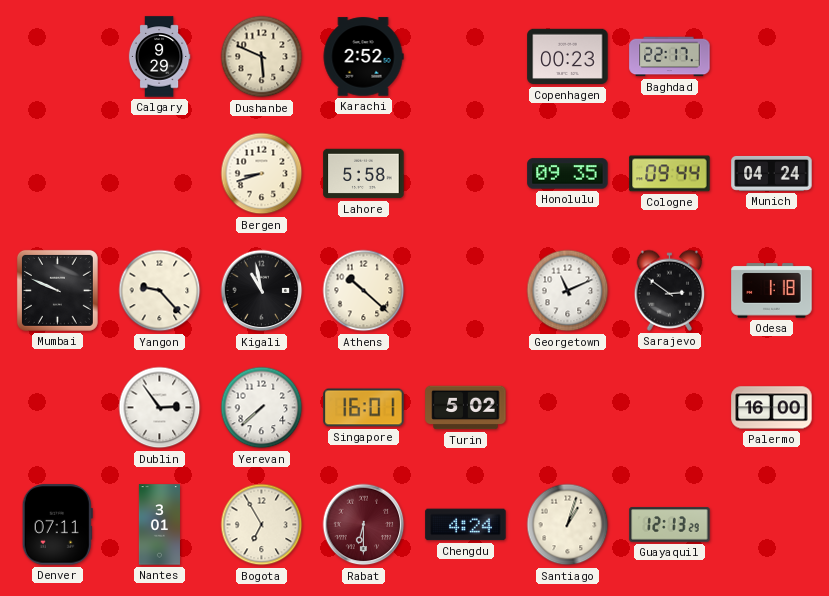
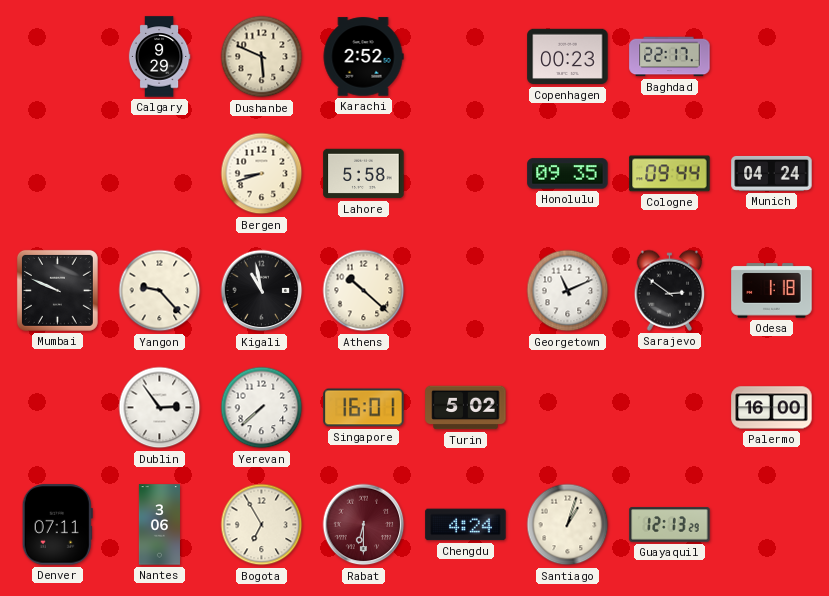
Nantes: 3:01 -> 3:06
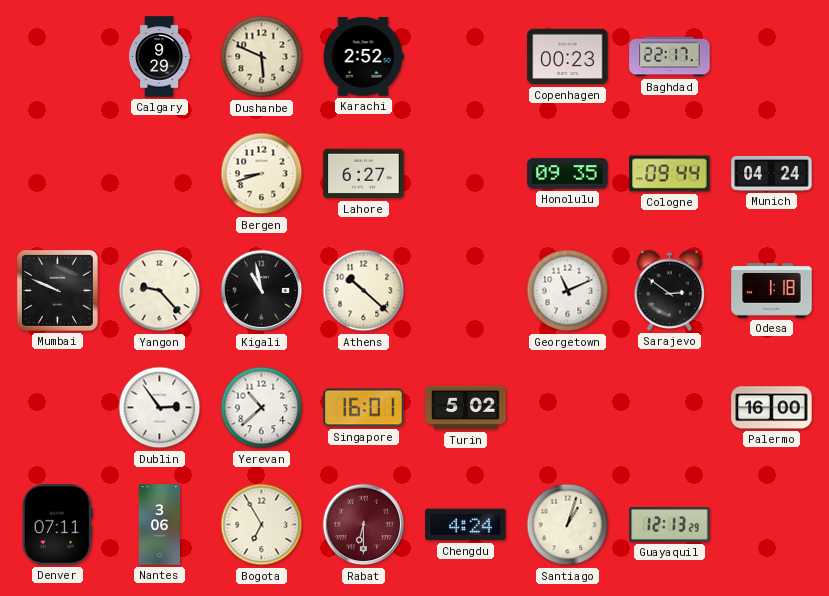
Lahore: 5:58 -> 6:27
Yerevan: 7:38 -> 10:38
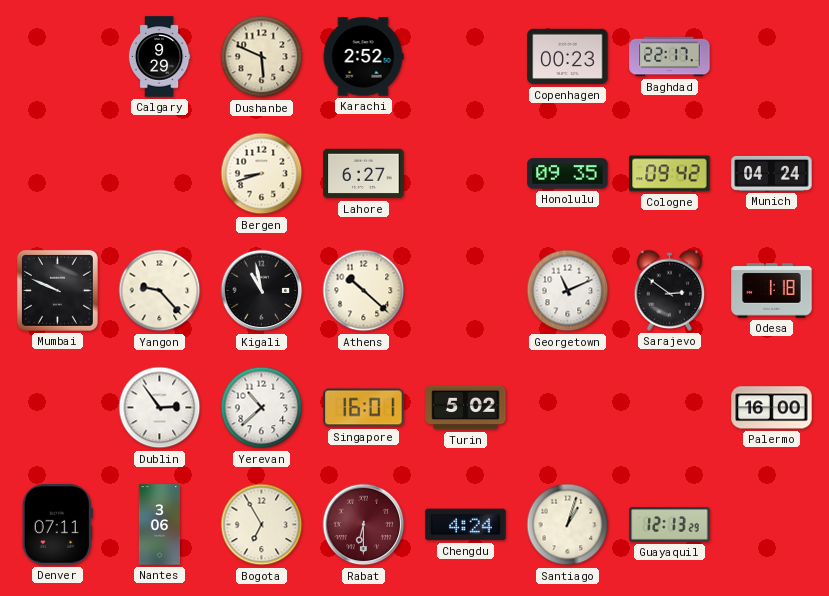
Cologne: 09:44 -> 09:42
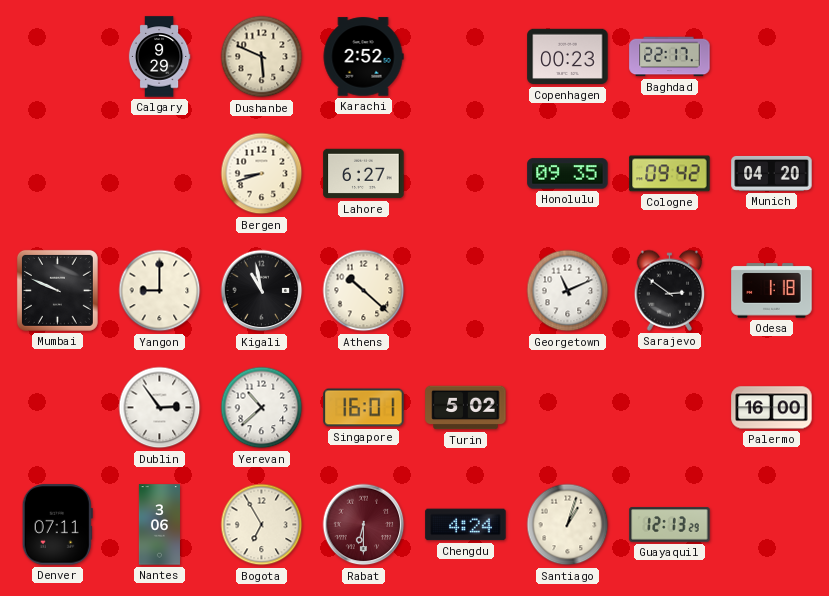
Munich: 04:24 -> 04:20
Yangon: 9:23 -> 9:00
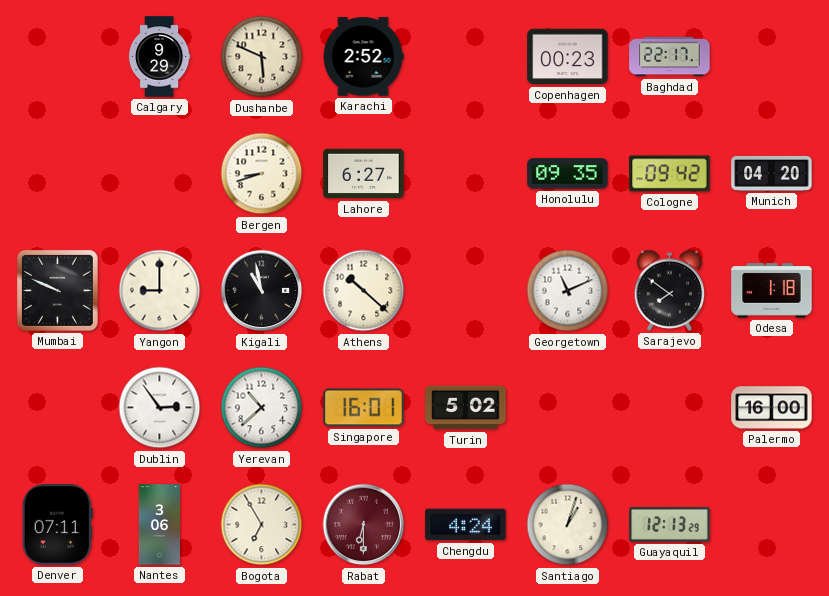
Sarajevo: 2:51 -> 7:51
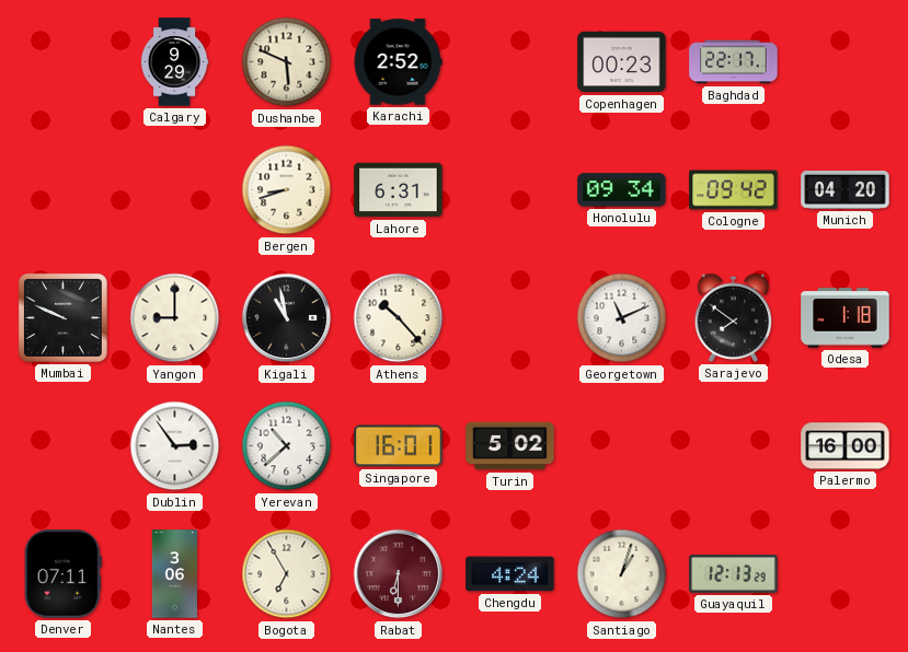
Lahore: 6:27 -> 6:31
Honolulu: 09:35 -> 09:34
Athens: 10:22 -> 10:23
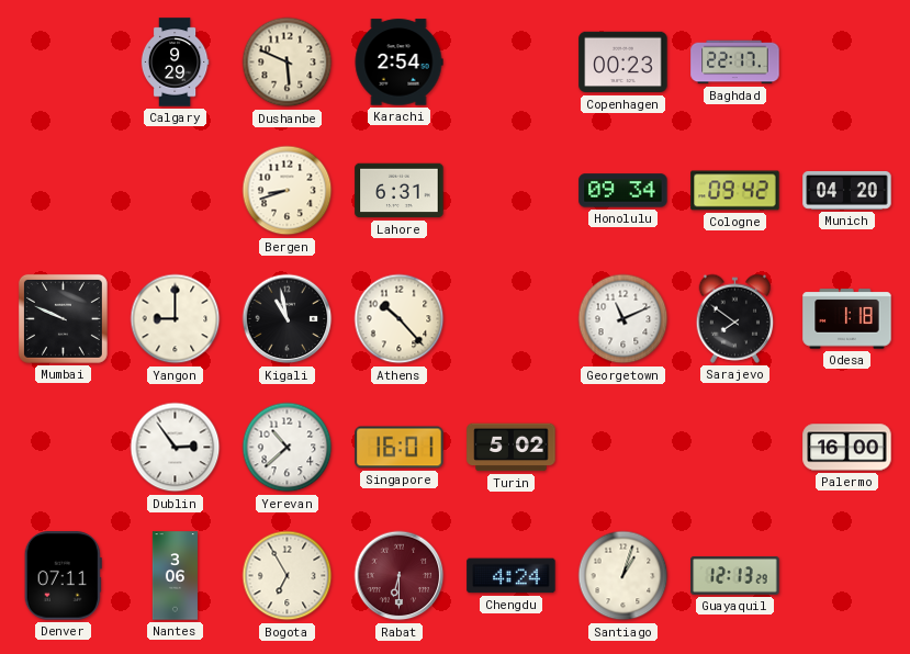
Karachi: 2:52 -> 2:54
